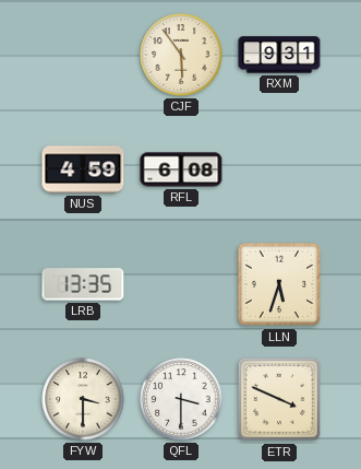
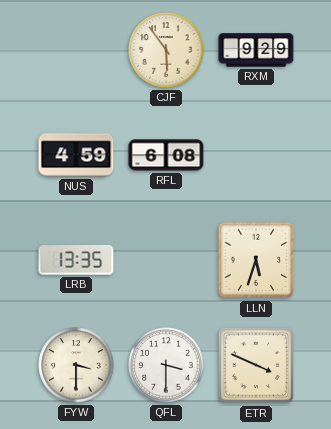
RXM: 9:31 -> 9:29
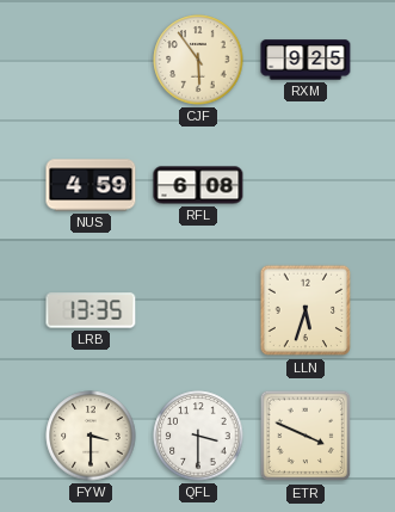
RXM: 9:29 -> 9:25
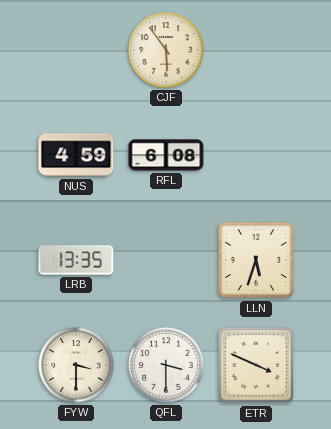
RXM: 9:25 -> none
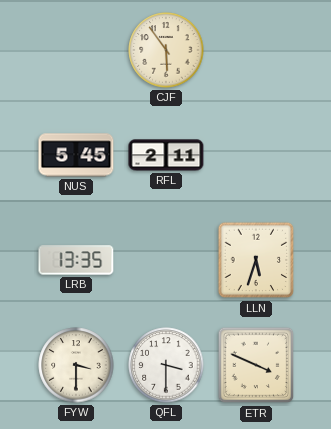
NUS: 4:59 -> 5:45
RFL: 6:08 -> 2:11
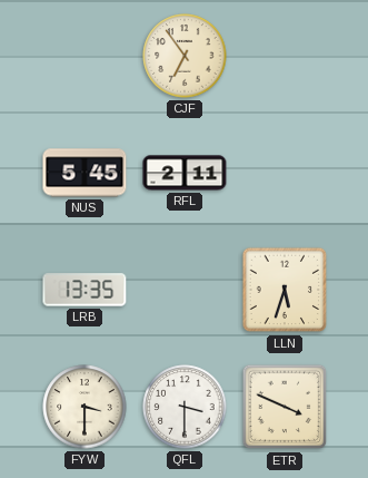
CJF: 5:54 -> 6:54
